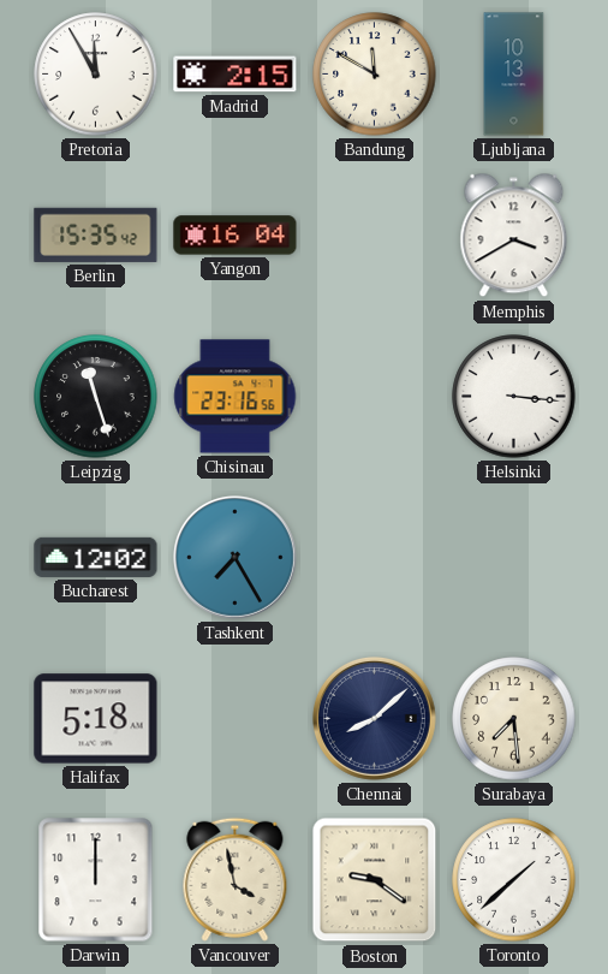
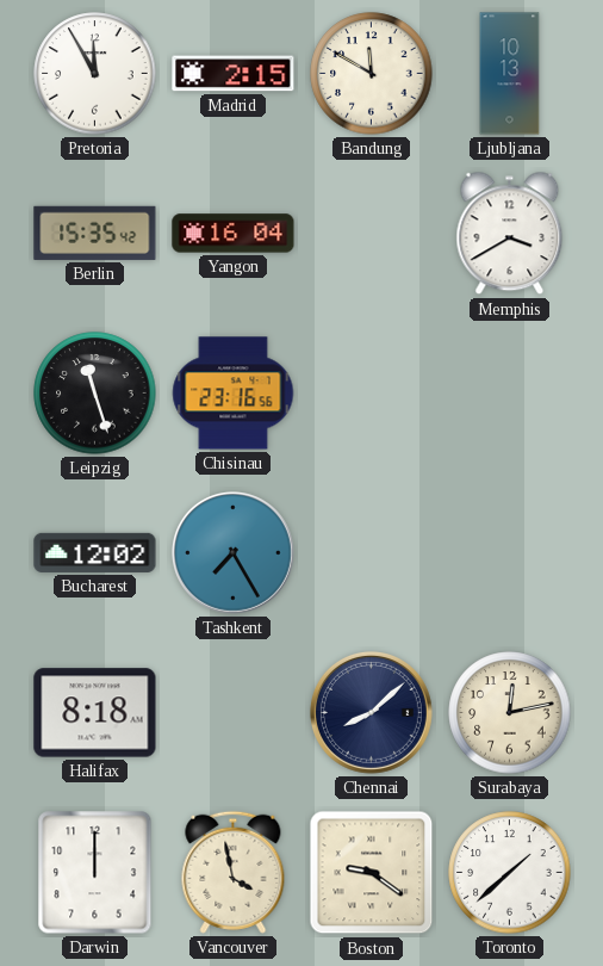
Helsinki: 3:16 -> none
Halifax: 5:18 -> 8:18
Surabaya: 7:29 -> 12:13
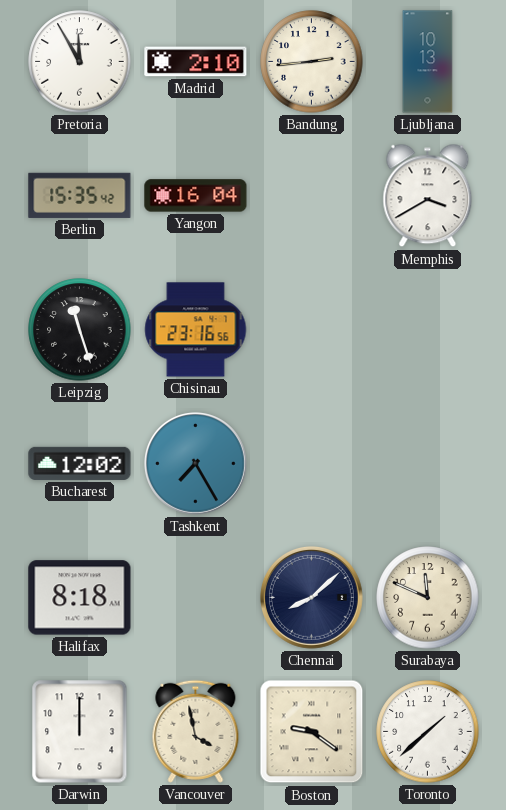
Madrid: 2:15 -> 2:10
Bandung: 11:50 -> 2:44
Surabaya: 12:13 -> 11:49
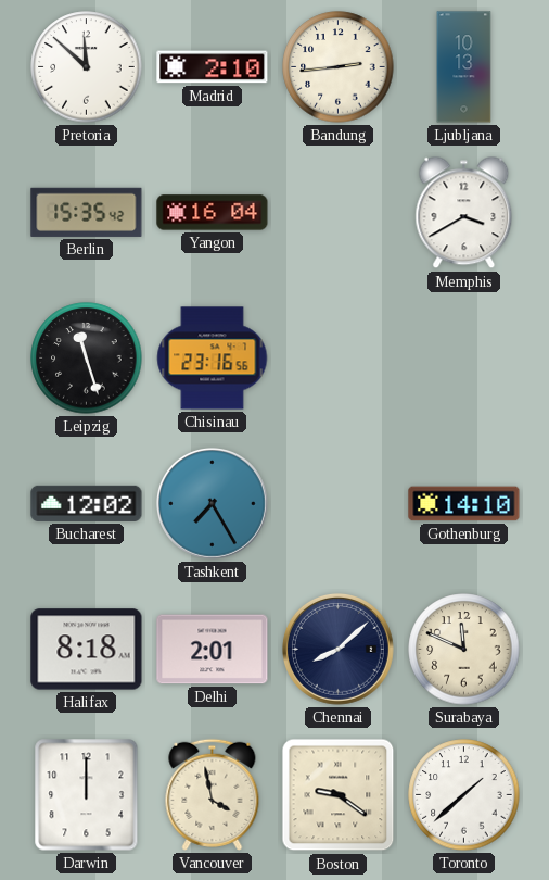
Pretoria: 11:55 -> 11:52
Gothenburg: none -> 14:10
Delhi: none -> 2:01
